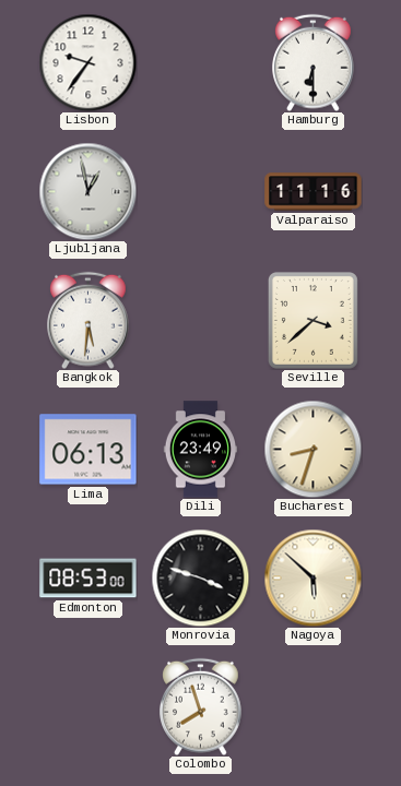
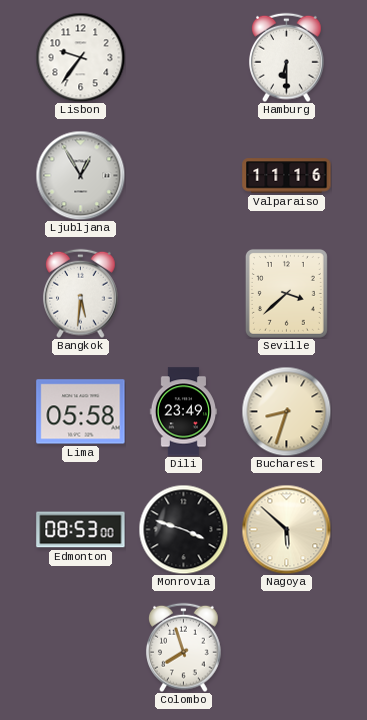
Ljubljana: 12:58 -> 12:55
Lima: 06:13 -> 05:58
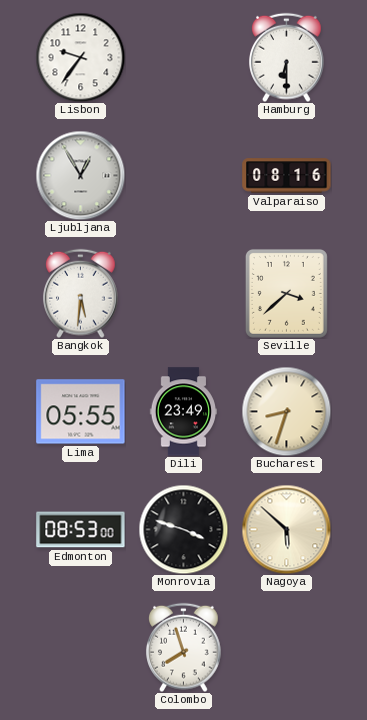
Valparaiso: 11:16 -> 08:16
Lima: 05:58 -> 05:55
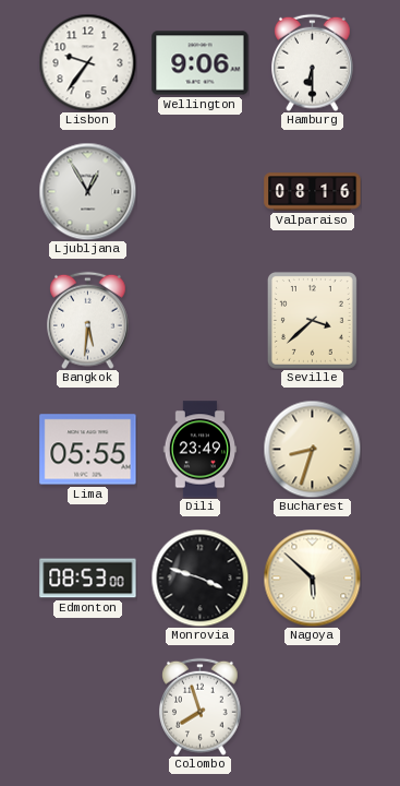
Wellington: none -> 9:06
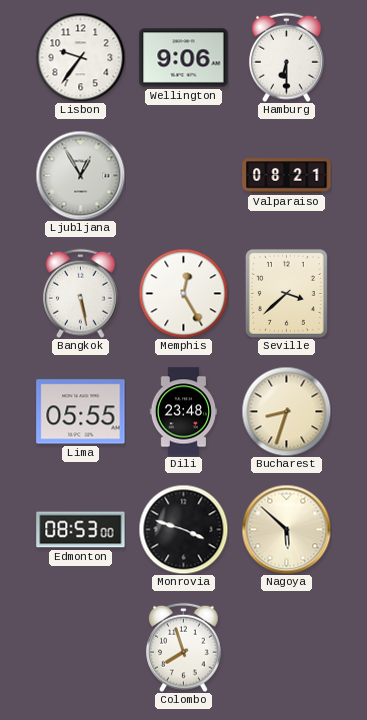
Valparaiso: 08:16 -> 08:21
Bangkok: 5:31 -> 5:28
Memphis: none -> 12:25
Dili: 23:49 -> 23:48
